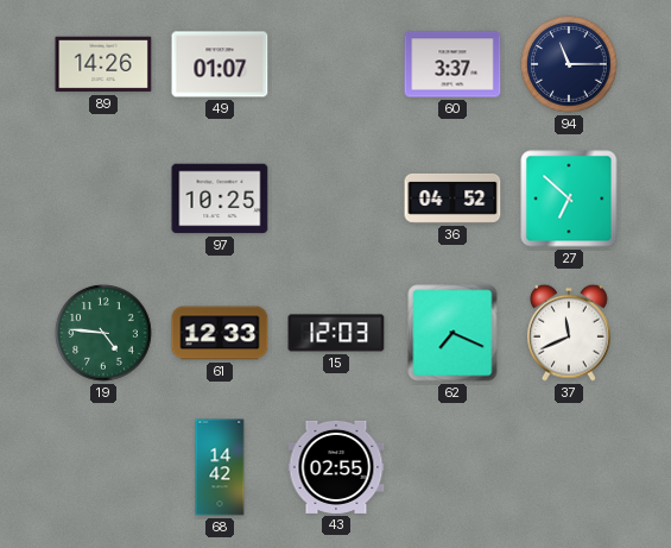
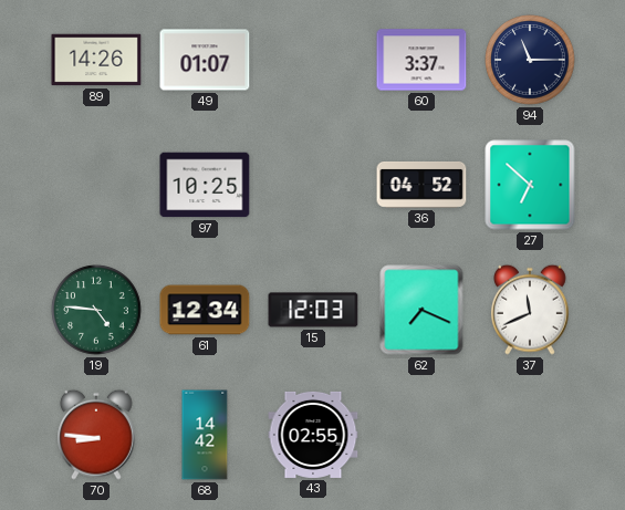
61: 12:33 -> 12:34
70: none -> 8:46
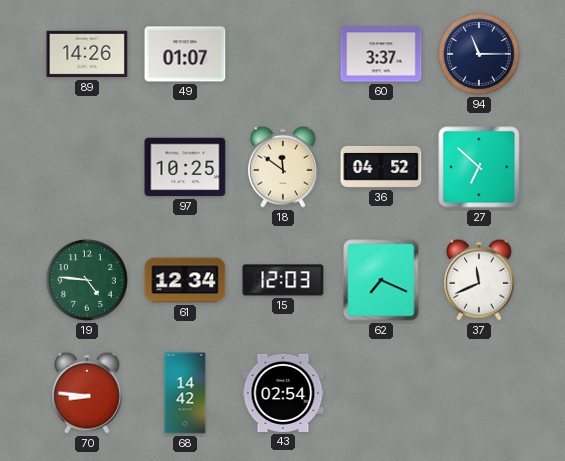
18: none -> 11:51
43: 02:55 -> 02:54
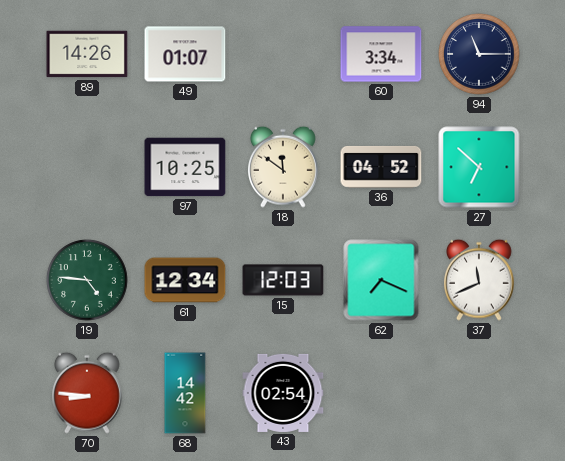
60: 3:37 -> 3:34
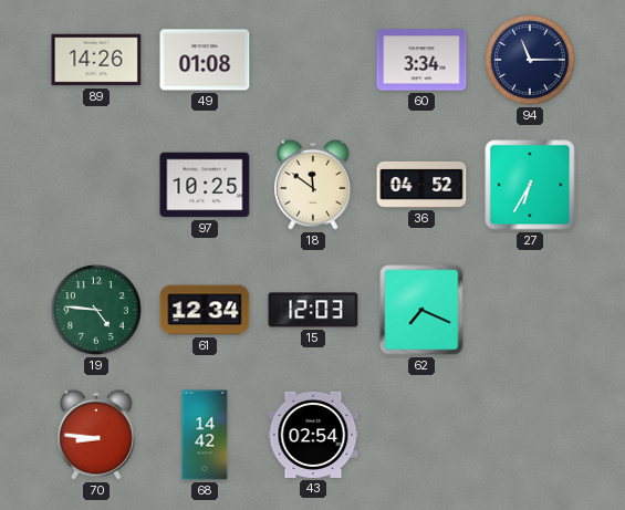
49: 01:07 -> 01:08
27: 6:52 -> 6:35
37: 11:41 -> none
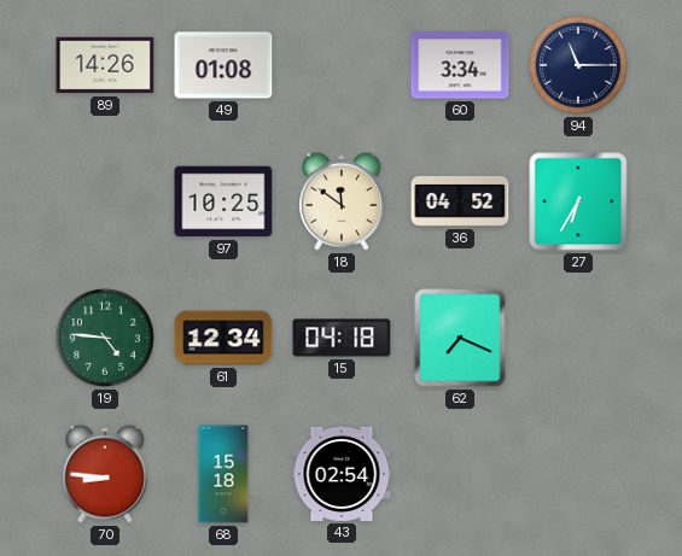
15: 12:03 -> 04:18
68: 14:42 -> 15:18
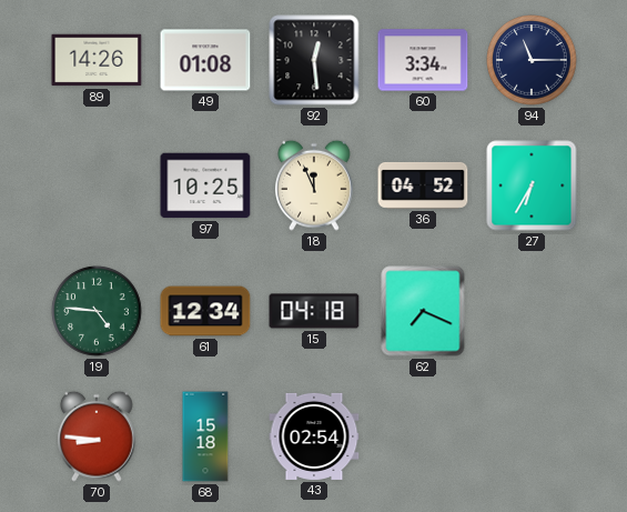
92: none -> 12:29
18: 11:51 -> 11:56
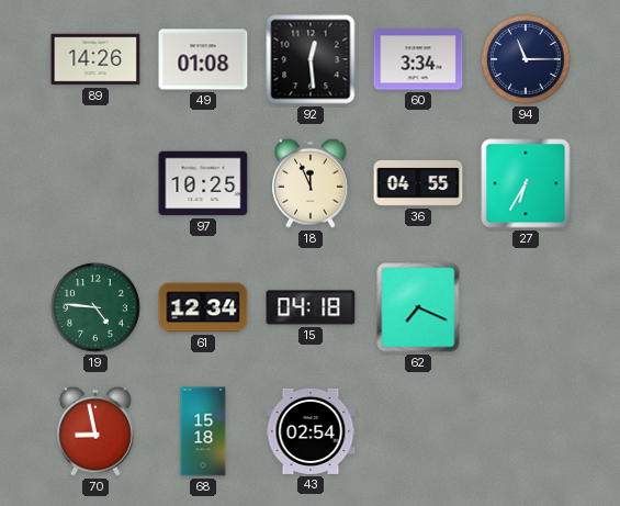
36: 04:52 -> 04:55
70: 8:46 -> 8:58
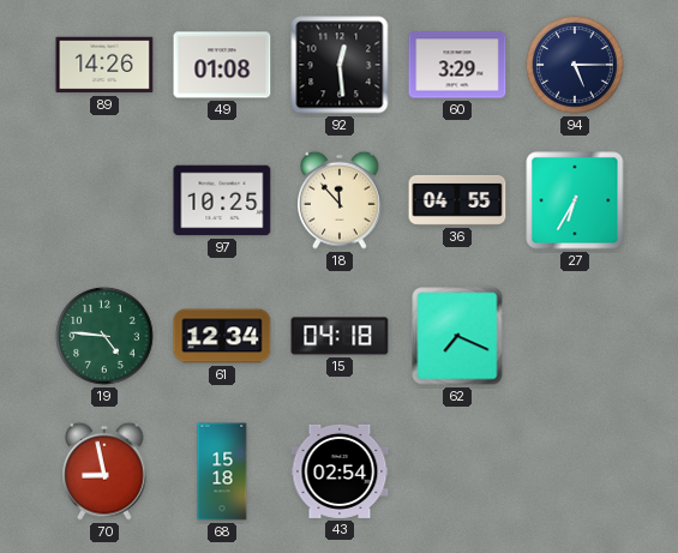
60: 3:34 -> 3:29
94: 11:15 -> 5:15
18: 11:56 -> 11:53
